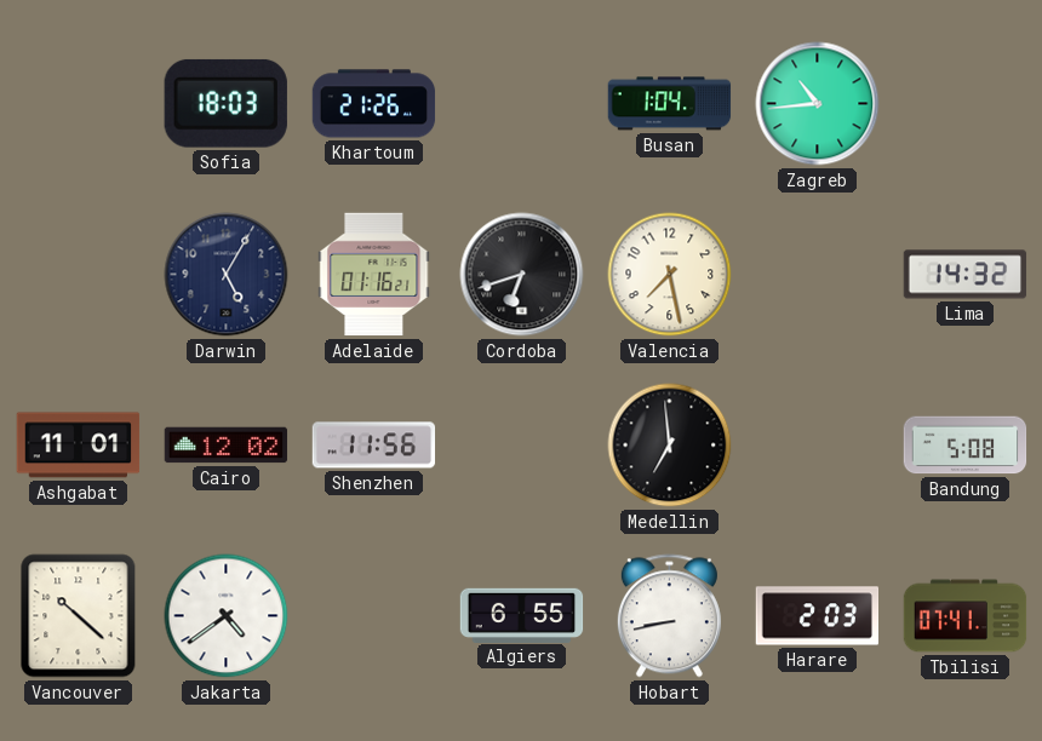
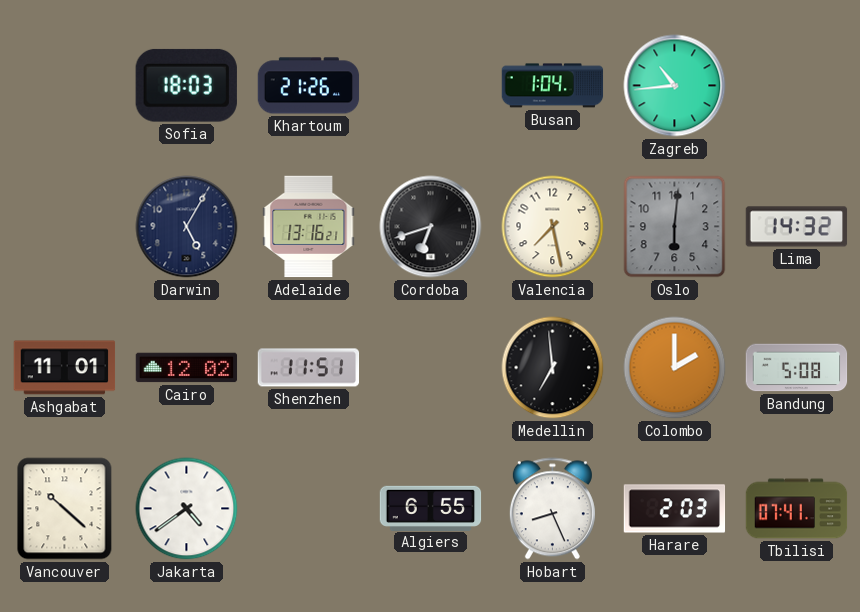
Adelaide: 01:16 -> 13:16
Oslo: none -> 6:01
Shenzhen: 11:56 -> 11:51
Colombo: none -> 2:00
Hobart: 8:43 -> 8:26
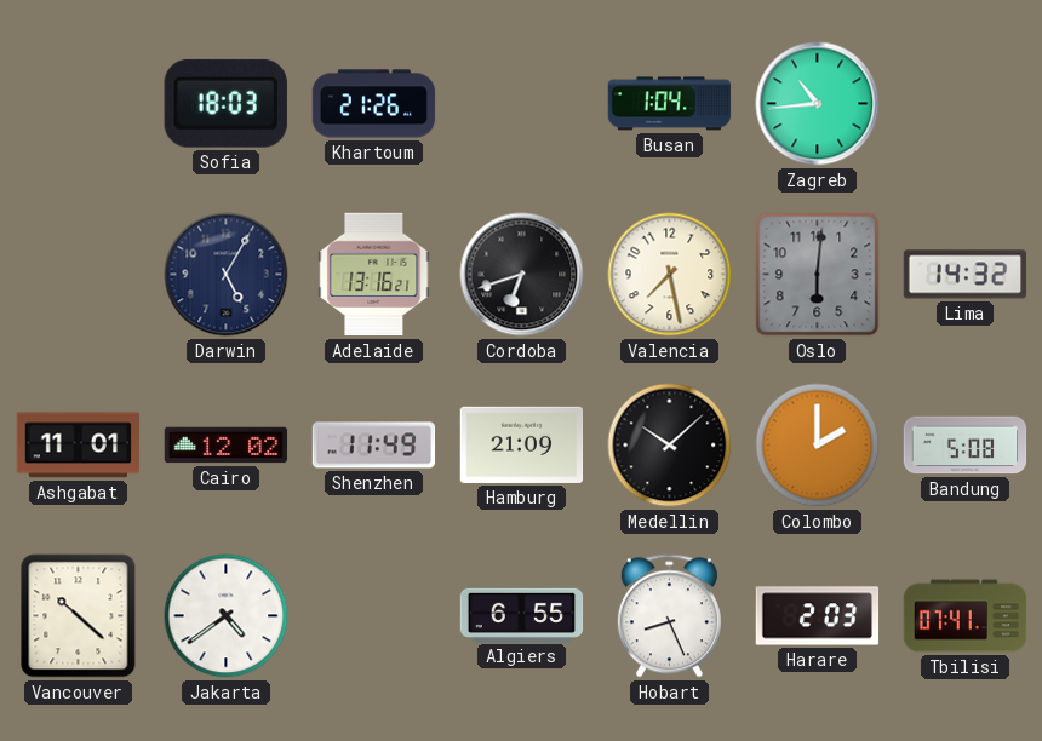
Shenzhen: 11:51 -> 11:49
Hamburg: none -> 21:09
Medellin: 6:59 -> 10:08
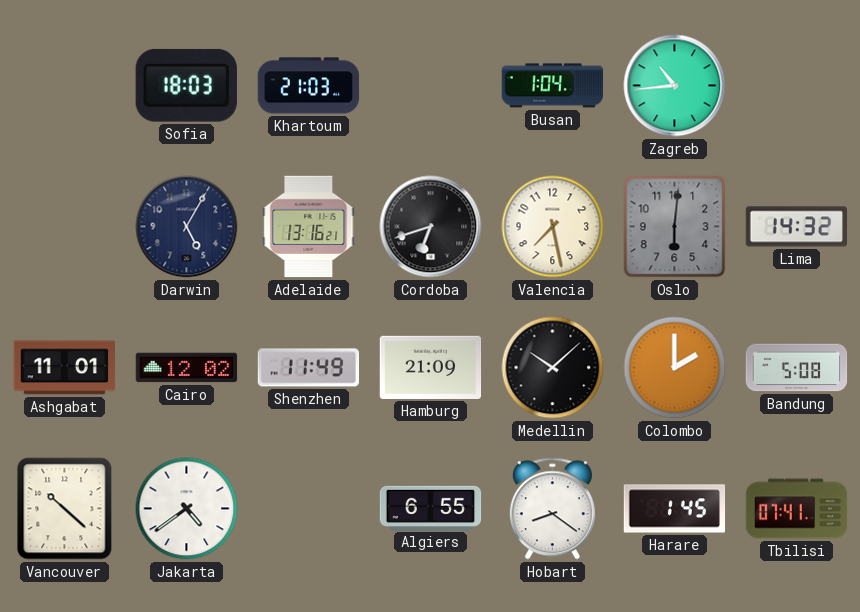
Khartoum: 21:26 -> 21:03
Hobart: 8:26 -> 8:21
Harare: 2:03 -> 1:45
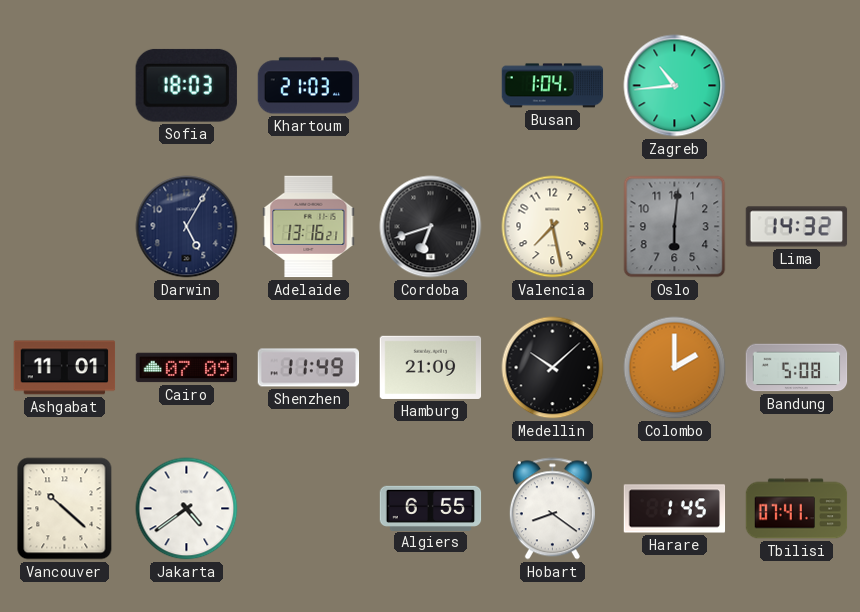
Cairo: 12:02 -> 07:09
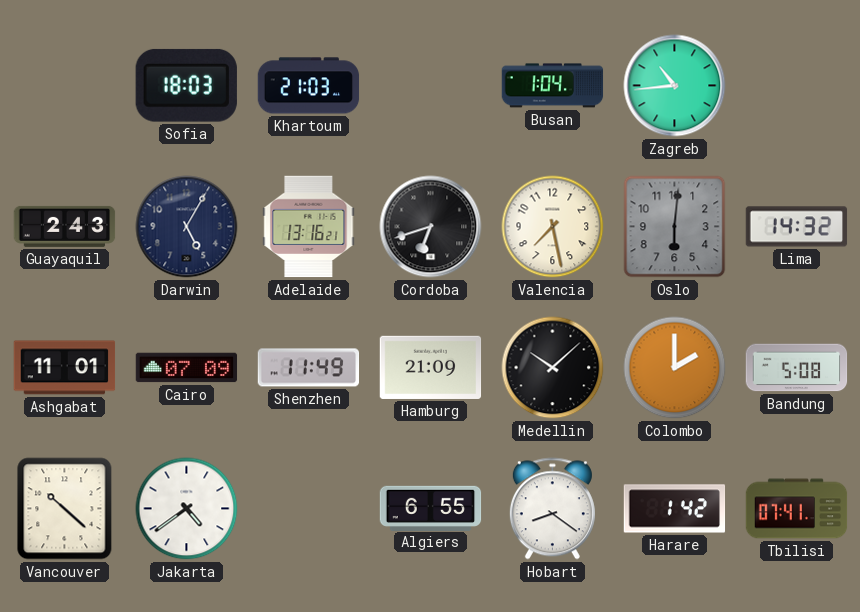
Guayaquil: none -> 2:43
Harare: 1:45 -> 1:42
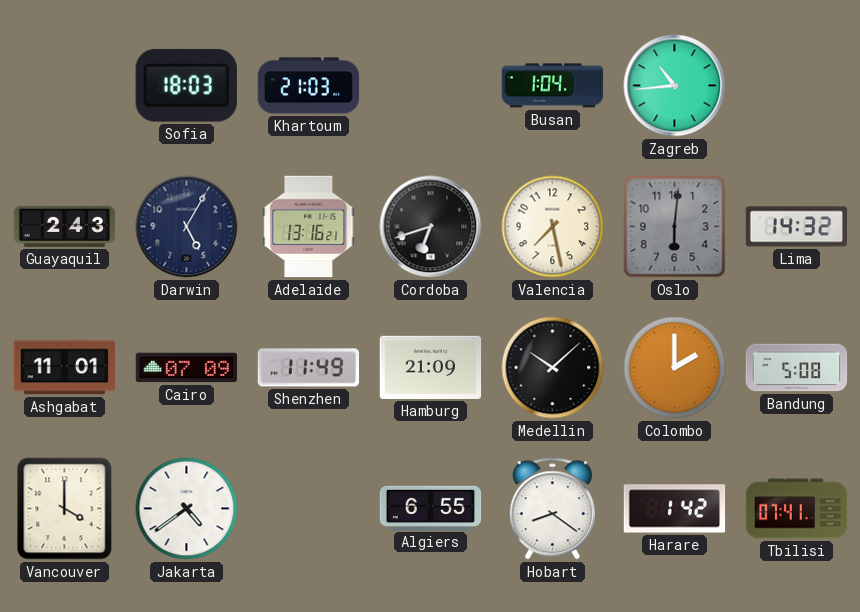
Vancouver: 10:22 -> 4:00
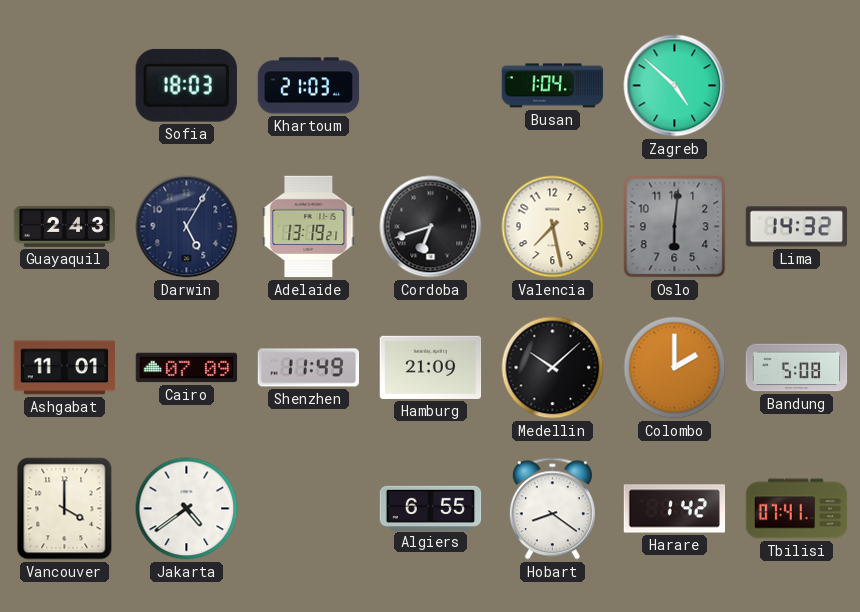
Zagreb: 10:44 -> 4:52
Adelaide: 13:16 -> 13:19
